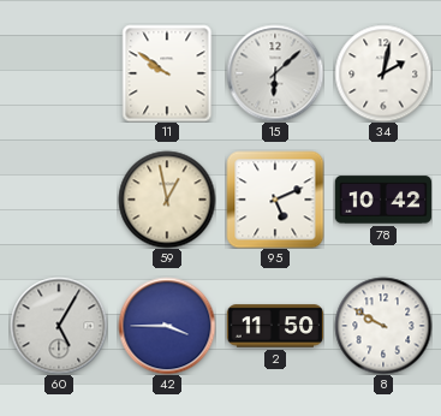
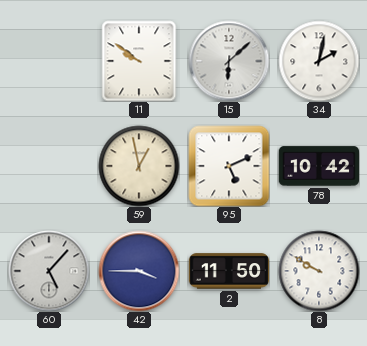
60: 5:05 -> 5:07
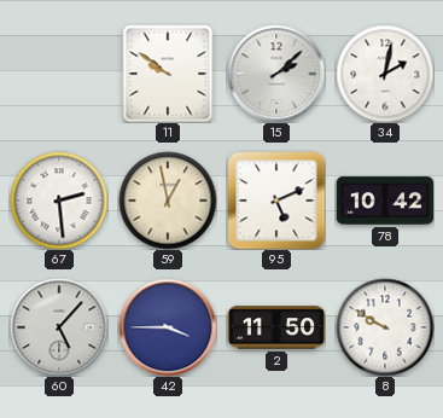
15: 6:08 -> 2:08
67: none -> 2:29
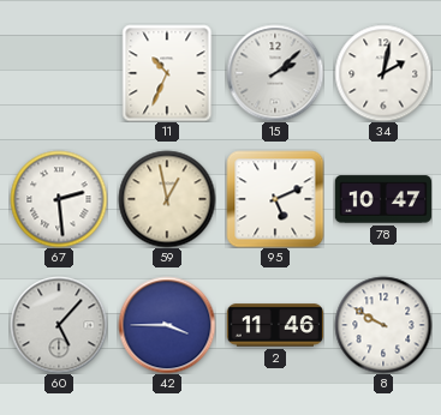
11: 9:51 -> 10:34
78: 10:42 -> 10:47
2: 11:50 -> 11:46
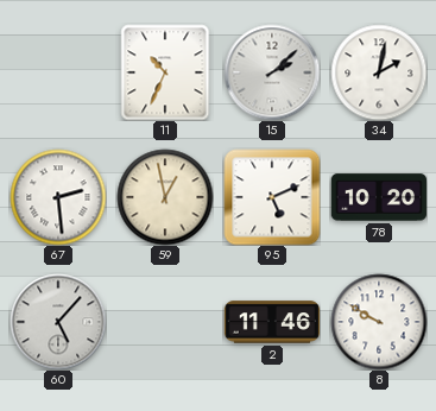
78: 10:47 -> 10:20
42: 3:45 -> none
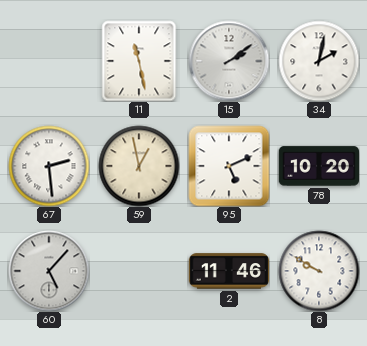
11: 10:34 -> 11:28
15: 2:08 -> 2:09
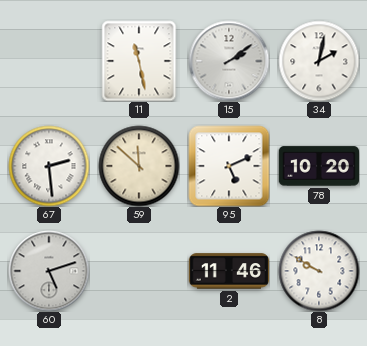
59: 12:58 -> 11:52
60: 5:07 -> 5:12
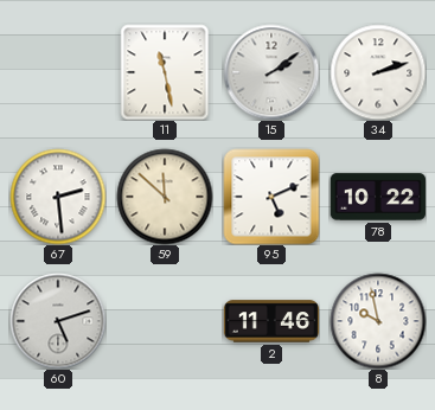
34: 2:02 -> 2:12
78: 10:20 -> 10:22
8: 9:50 -> 9:58
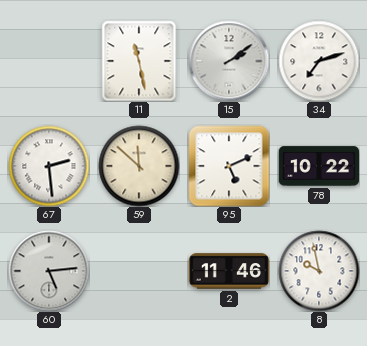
34: 2:12 -> 7:12
60: 5:12 -> 5:14
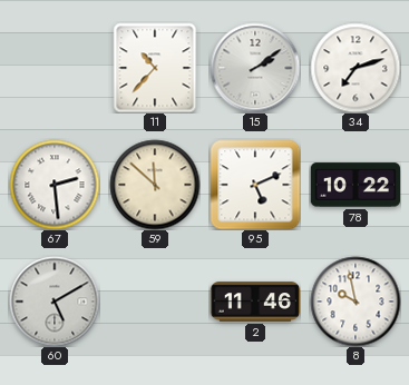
11: 11:28 -> 10:37
60: 5:14 -> 5:10
